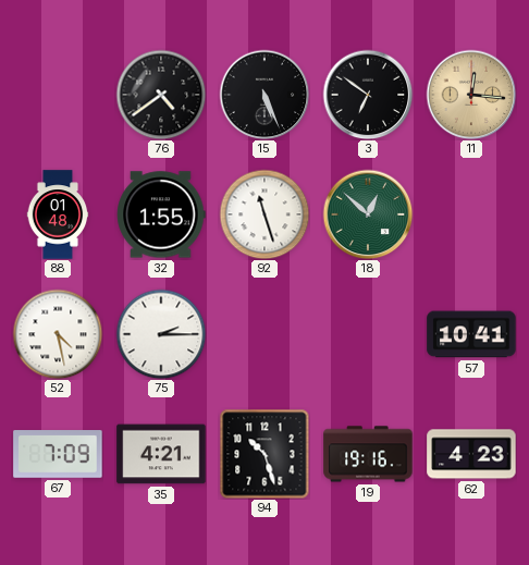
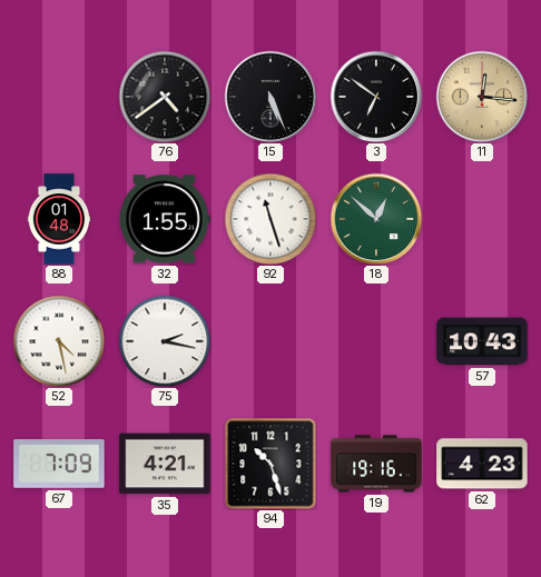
75: 2:15 -> 2:17
57: 10:41 -> 10:43
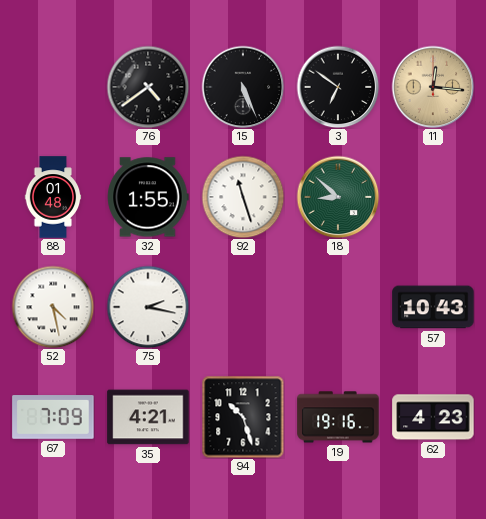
18: 12:52 -> 8:52
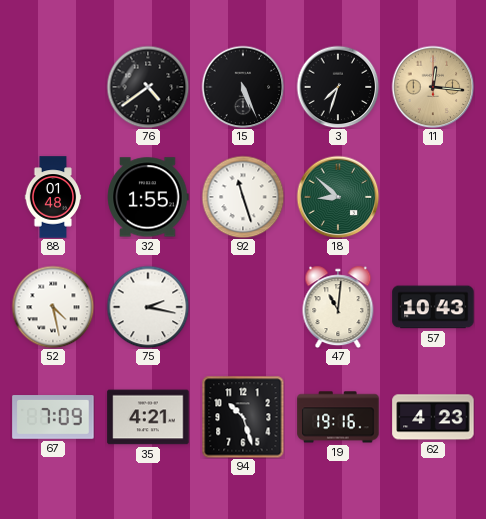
3: 6:51 -> 7:33
47: none -> 11:01
